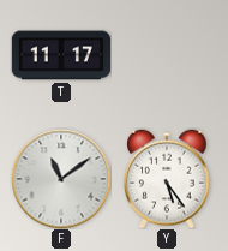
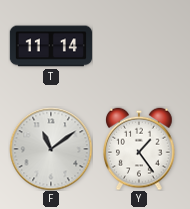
T: 11:17 -> 11:14
Y: 5:24 -> 1:24
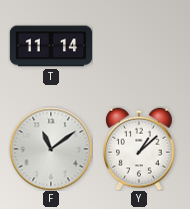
Y: 1:24 -> 1:08
